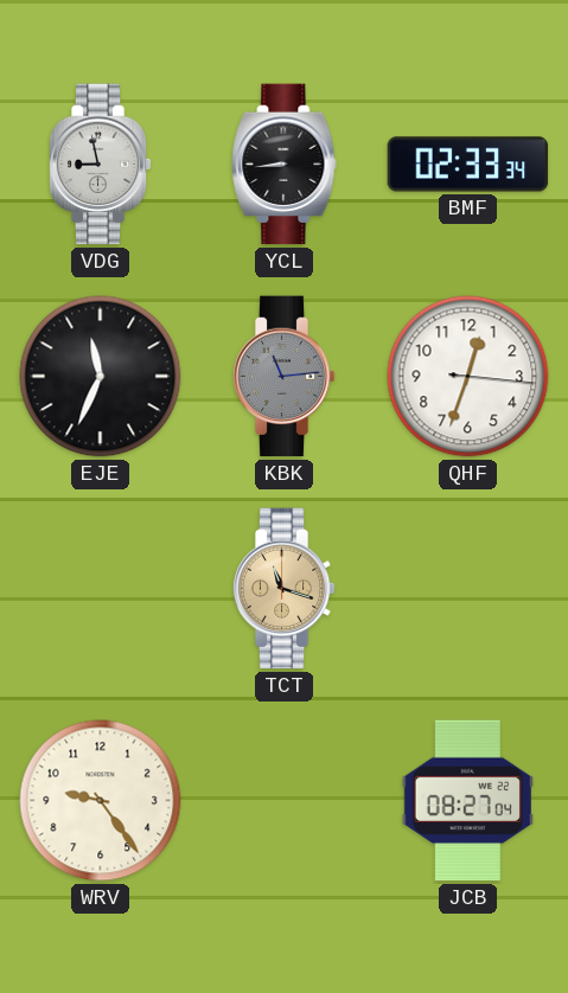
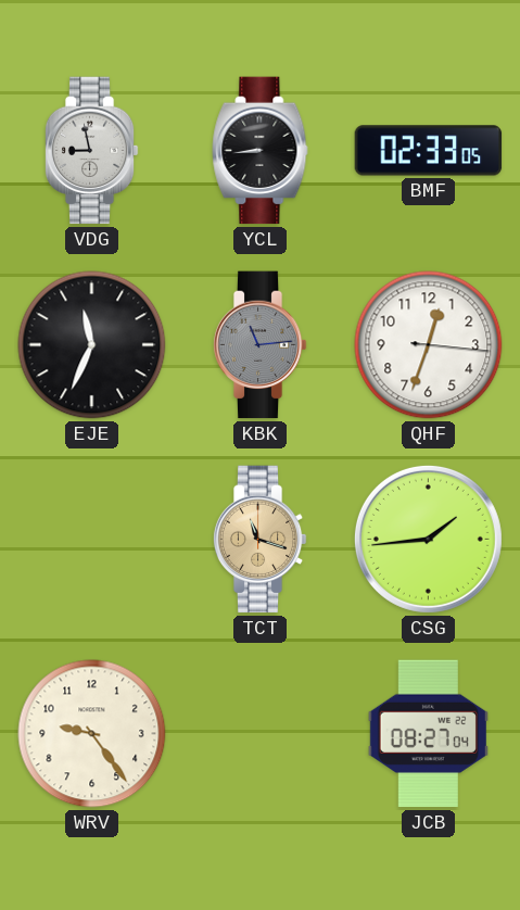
BMF: 02:33:34 -> 02:33:05
CSG: none -> 1:44
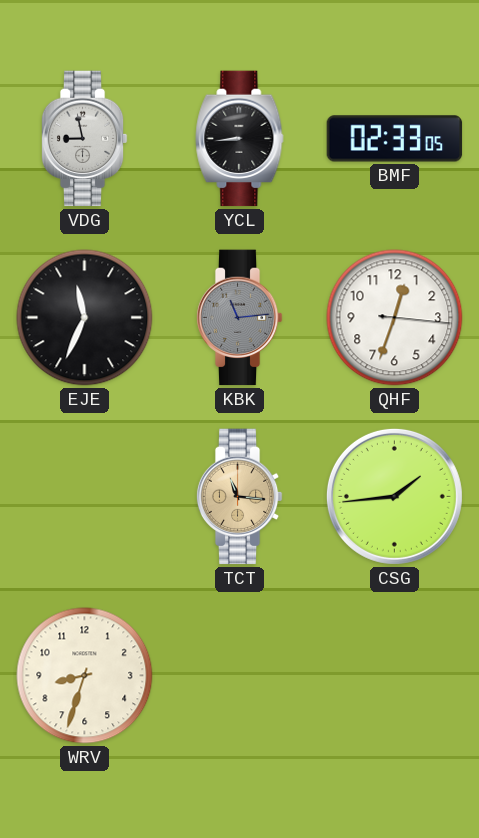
TCT: 11:18 -> 11:16
WRV: 9:24 -> 8:33
JCB: 08:27 -> none
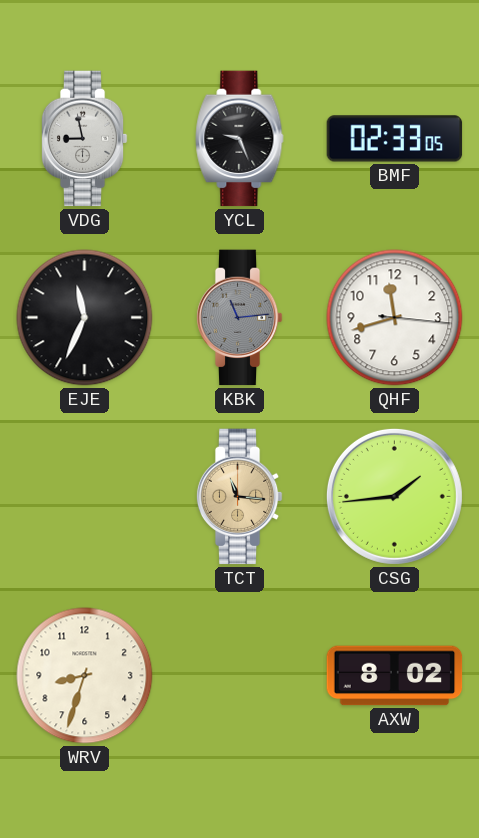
YCL: 8:44 -> 9:26
QHF: 12:33 -> 11:42
AXW: none -> 8:02
